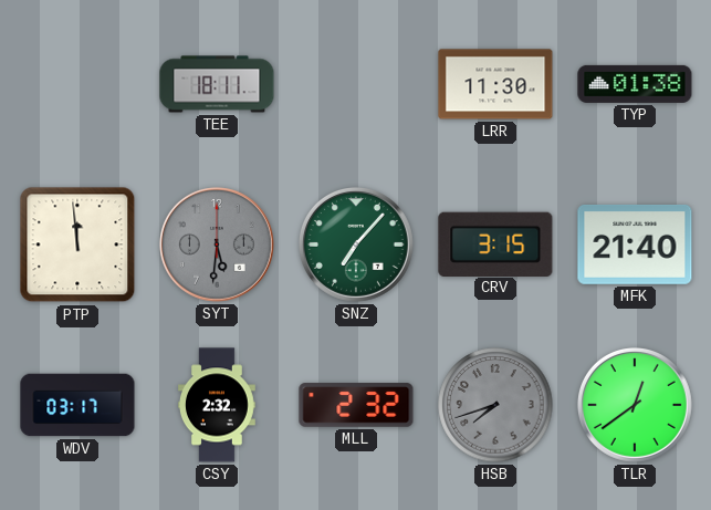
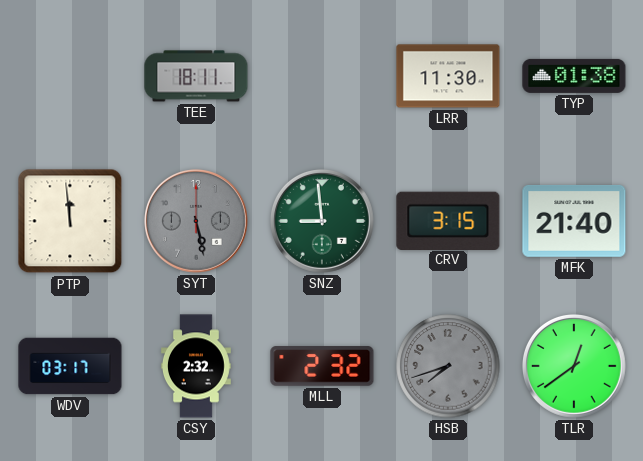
SYT: 5:31 -> 5:28
SNZ: 7:07 -> 8:59
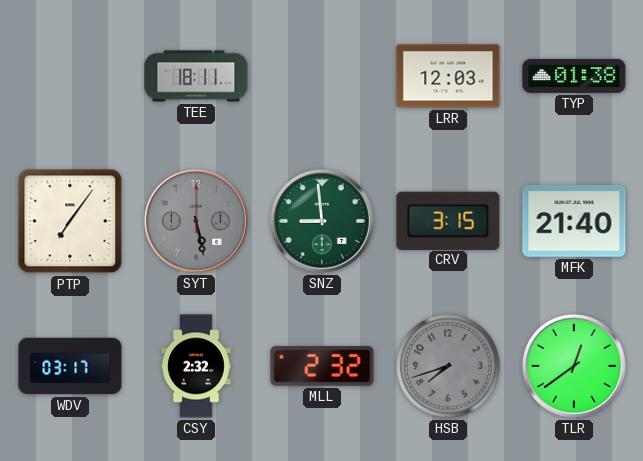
LRR: 11:30 -> 12:03
PTP: 11:59 -> 7:06
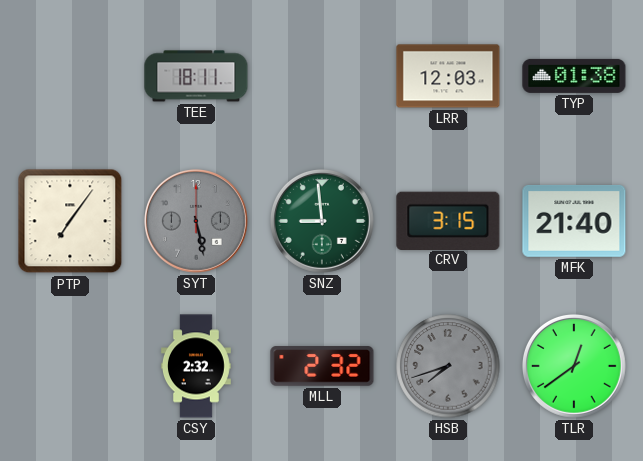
WDV: 03:17 -> none
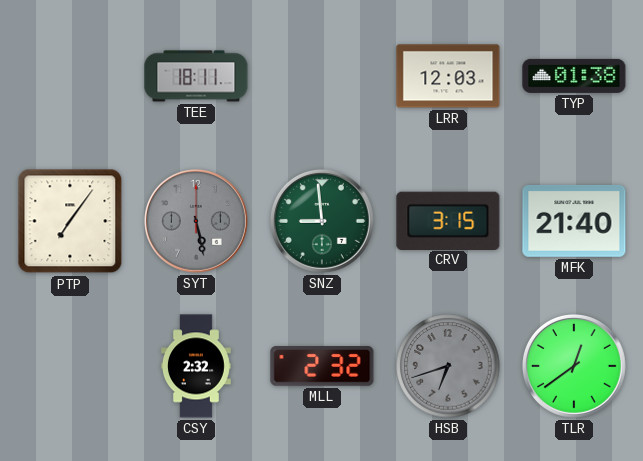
HSB: 7:42 -> 6:42
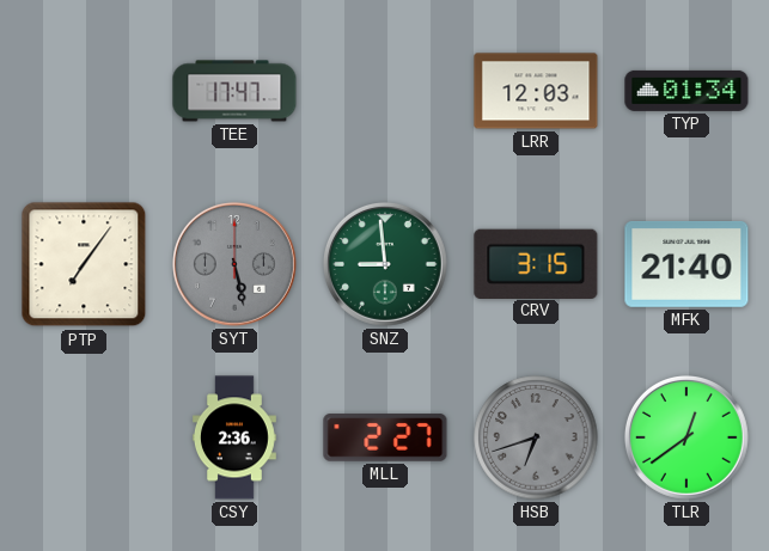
TEE: 18:11 -> 17:47
TYP: 01:38 -> 01:34
CSY: 2:32 -> 2:36
MLL: 2:32 -> 2:27
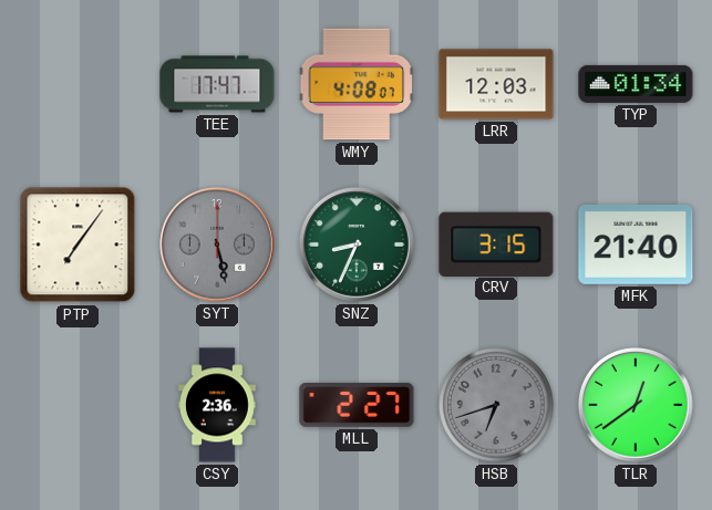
WMY: none -> 4:08
SNZ: 8:59 -> 8:34
